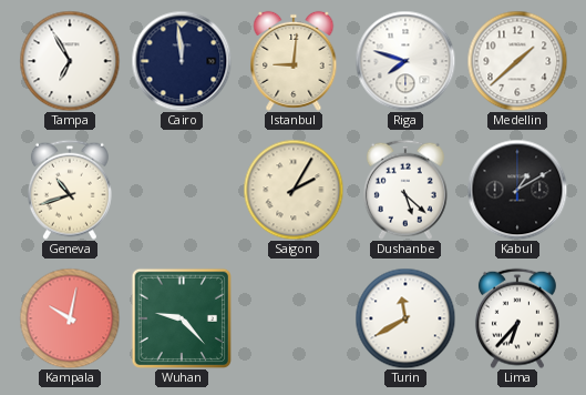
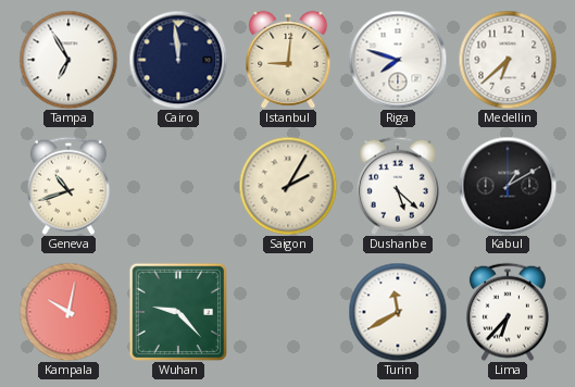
Medellin: 1:38 -> 6:38
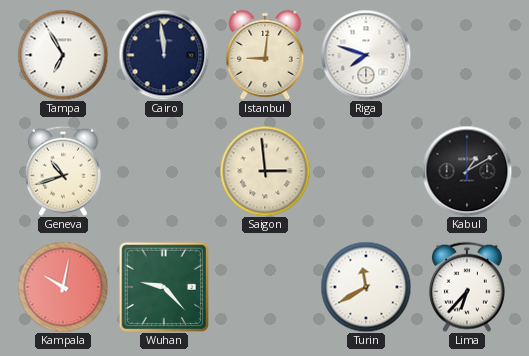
Medellin: 6:38 -> none
Saigon: 2:05 -> 2:59
Dushanbe: 5:22 -> none
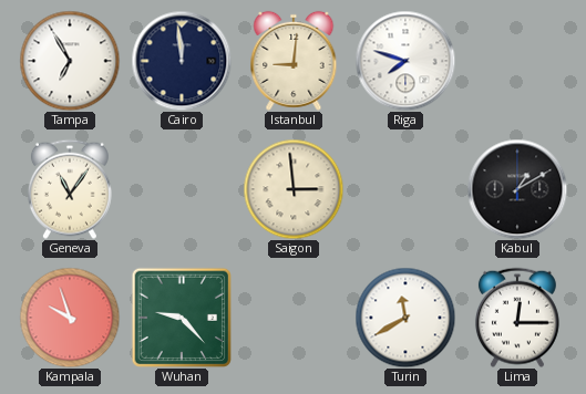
Geneva: 10:42 -> 11:06
Kampala: 10:02 -> 9:57
Lima: 6:37 -> 12:15
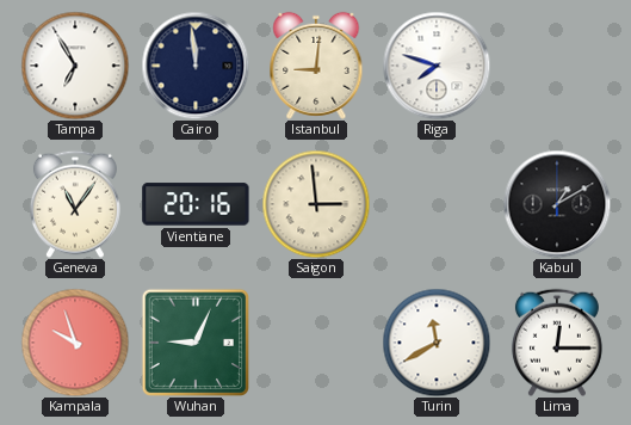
Vientiane: none -> 20:16
Wuhan: 9:23 -> 9:04
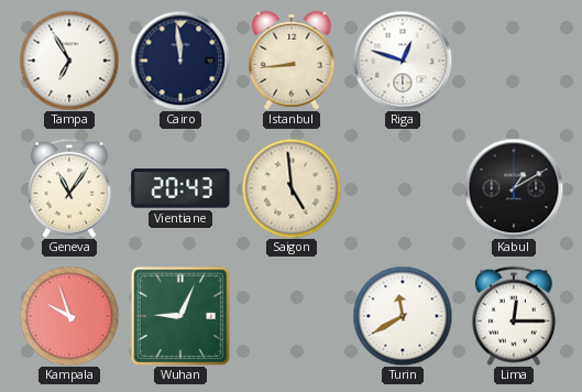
Istanbul: 9:01 -> 8:44
Riga: 7:48 -> 12:48
Vientiane: 20:16 -> 20:43
Saigon: 2:59 -> 4:59
